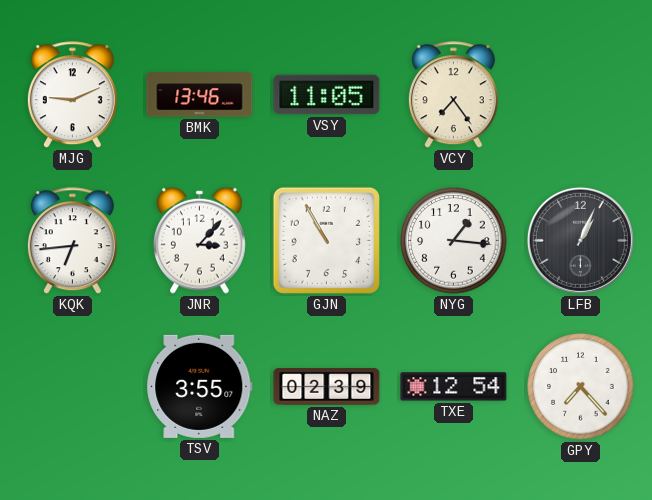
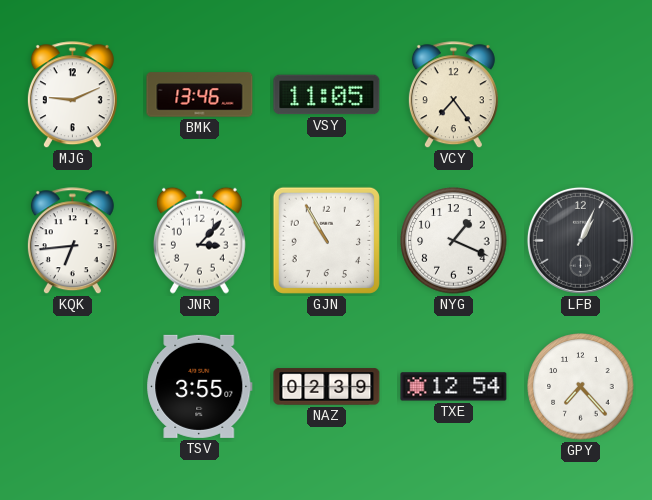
NYG: 1:16 -> 1:19
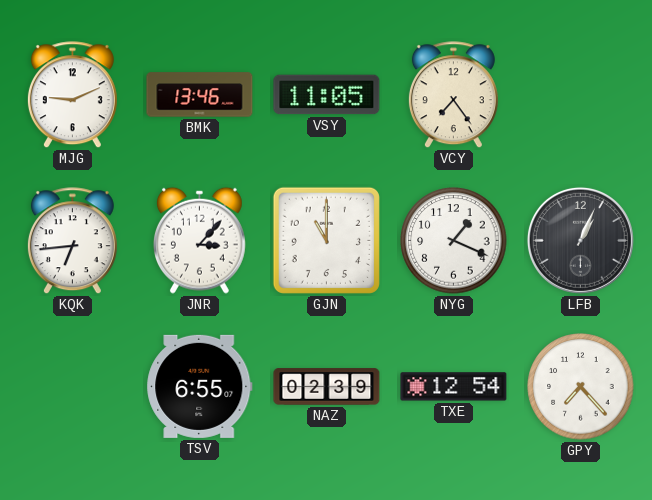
GJN: 10:55 -> 11:00
TSV: 3:55 -> 6:55
